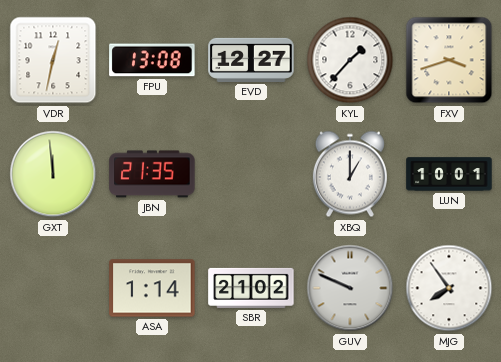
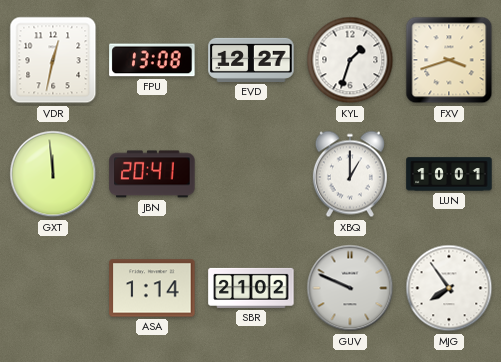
KYL: 1:37 -> 1:33
JBN: 21:35 -> 20:41
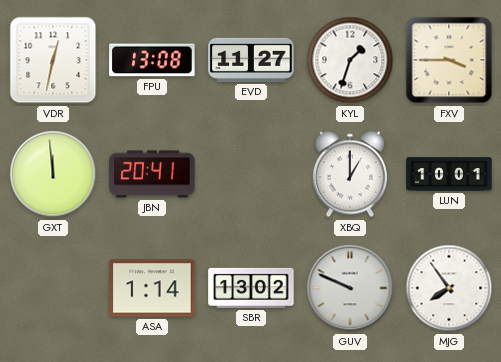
EVD: 12:27 -> 11:27
FXV: 3:42 -> 3:45
SBR: 21:02 -> 13:02
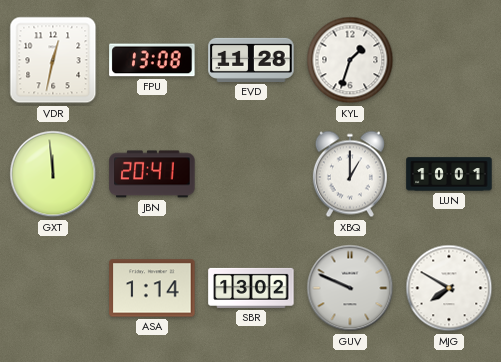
EVD: 11:27 -> 11:28
FXV: 3:45 -> none
MJG: 7:54 -> 7:50
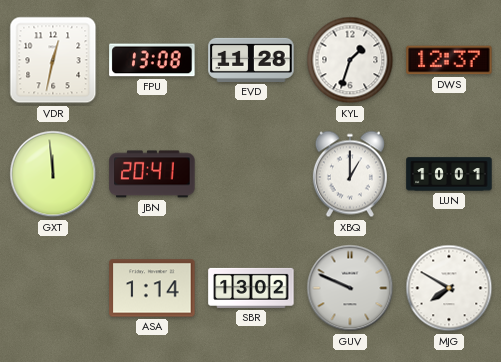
DWS: none -> 12:37
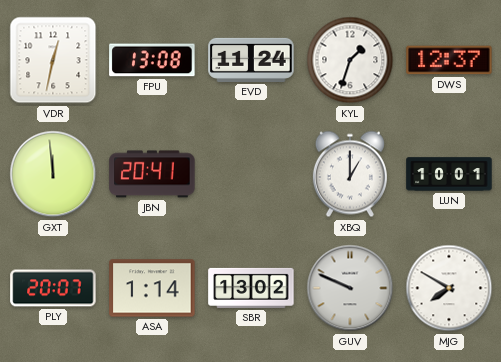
EVD: 11:28 -> 11:24
PLY: none -> 20:07
